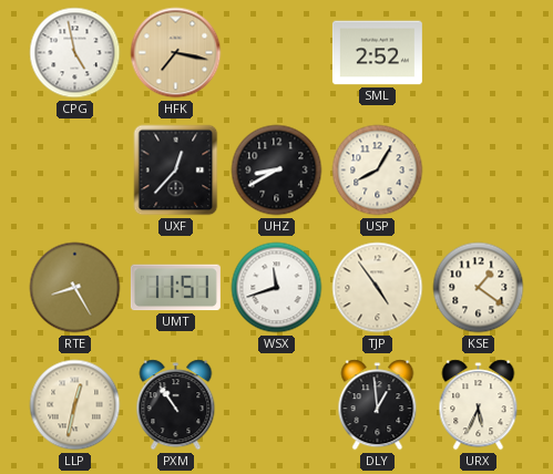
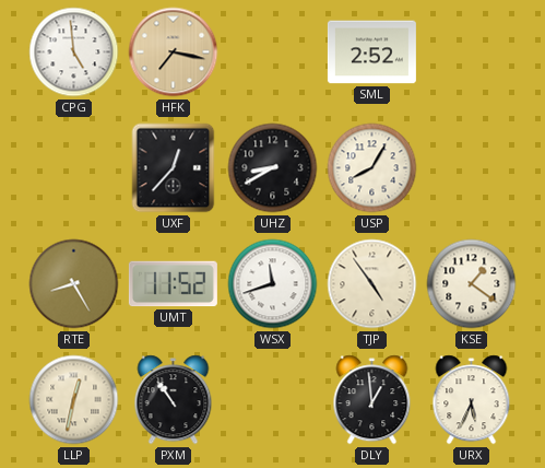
CPG: 4:58 -> 4:59
UMT: 11:51 -> 11:52
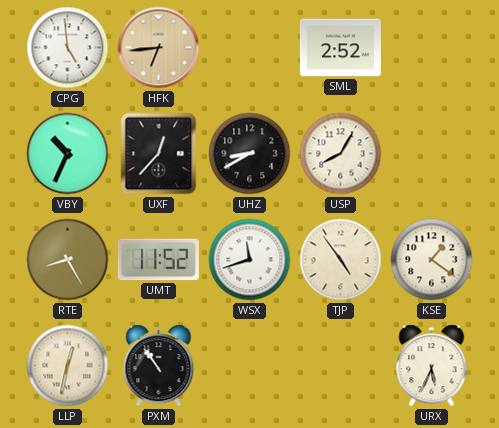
HFK: 7:17 -> 6:44
VBY: none -> 10:34
DLY: 12:59 -> none
